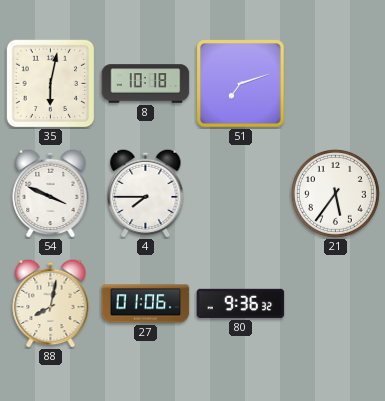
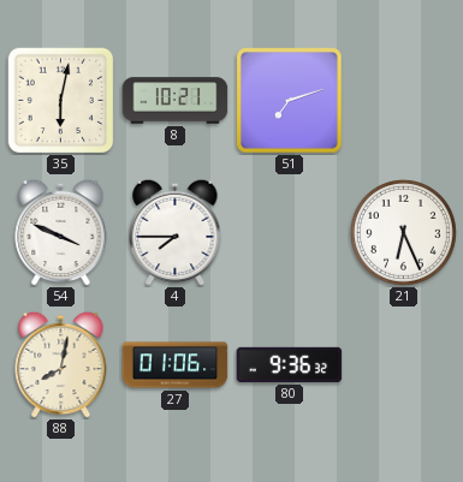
8: 10:18 -> 10:21
21: 5:36 -> 6:26
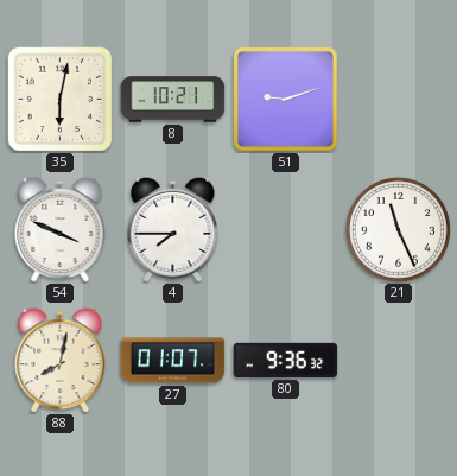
51: 7:12 -> 9:12
21: 6:26 -> 11:26
27: 01:06 -> 01:07
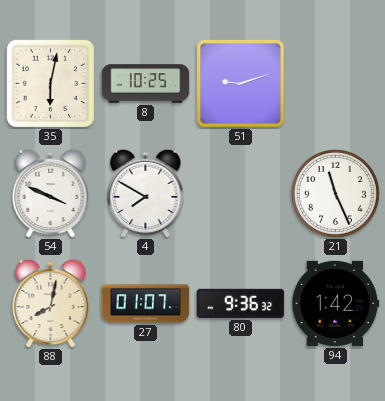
8: 10:21 -> 10:25
4: 7:45 -> 7:50
94: none -> 1:42
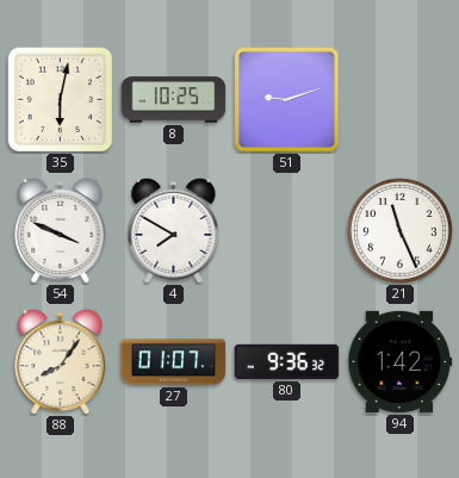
88: 8:02 -> 8:06
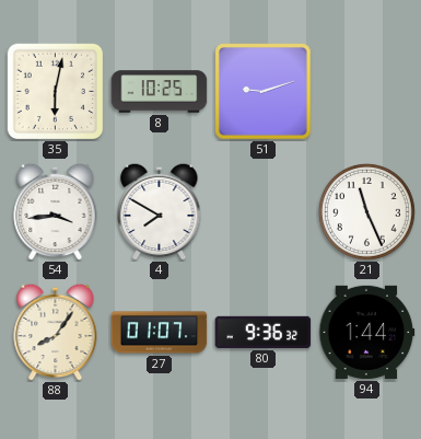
54: 3:49 -> 3:44
94: 1:42 -> 1:44
